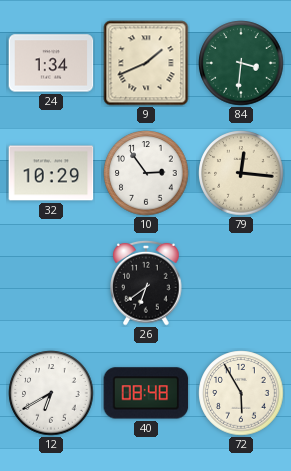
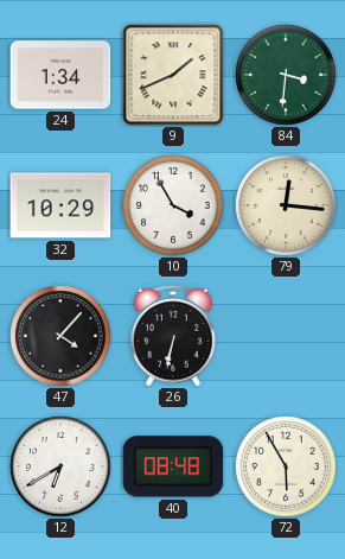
10: 2:54 -> 3:55
47: none -> 4:07
26: 6:39 -> 6:32
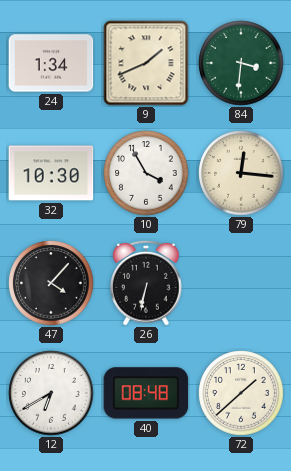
32: 10:29 -> 10:30
72: 5:55 -> 1:38
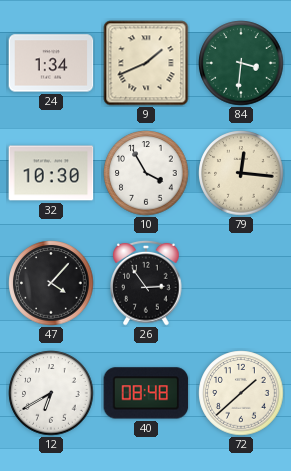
26: 6:32 -> 2:54
